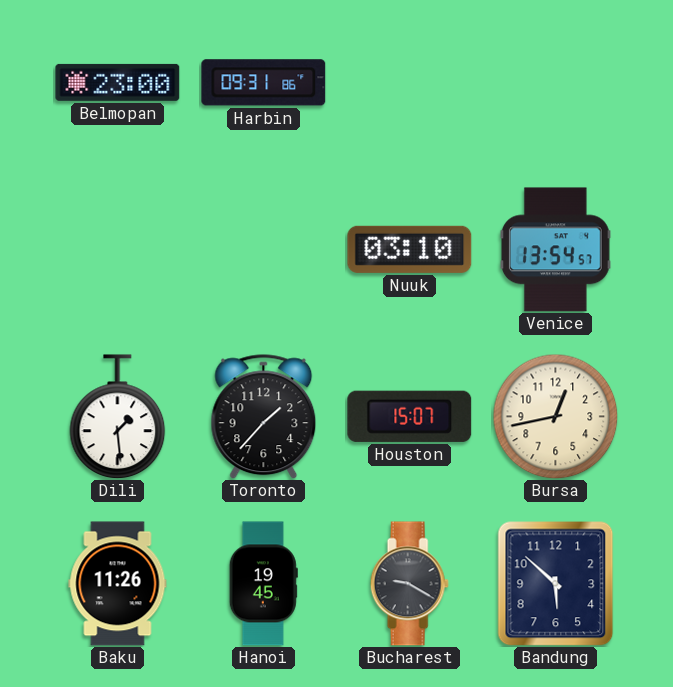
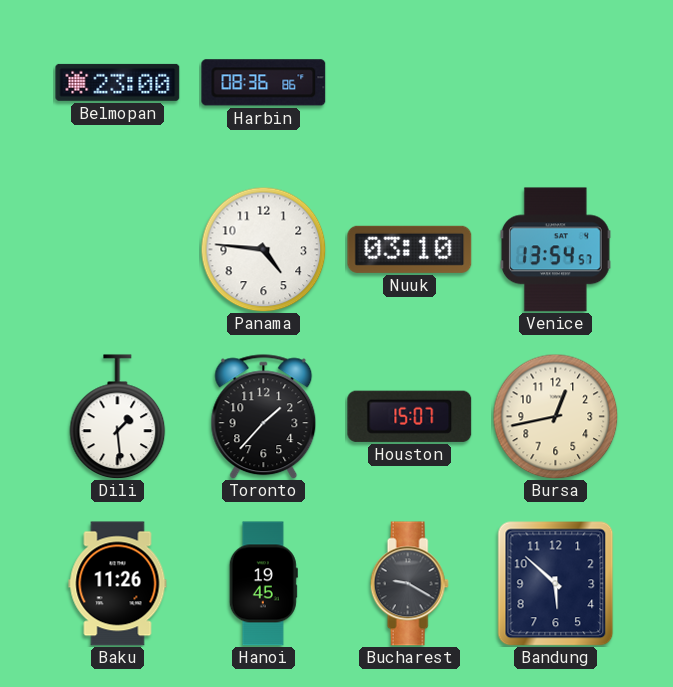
Harbin: 09:31 -> 08:36
Panama: none -> 4:46
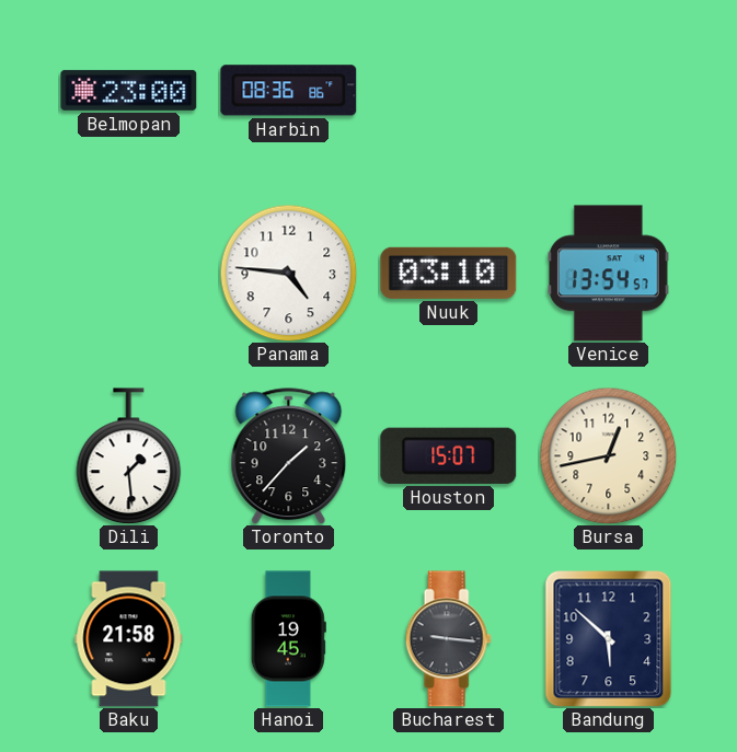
Baku: 11:26 -> 21:58
Bucharest: 9:20 -> 9:16
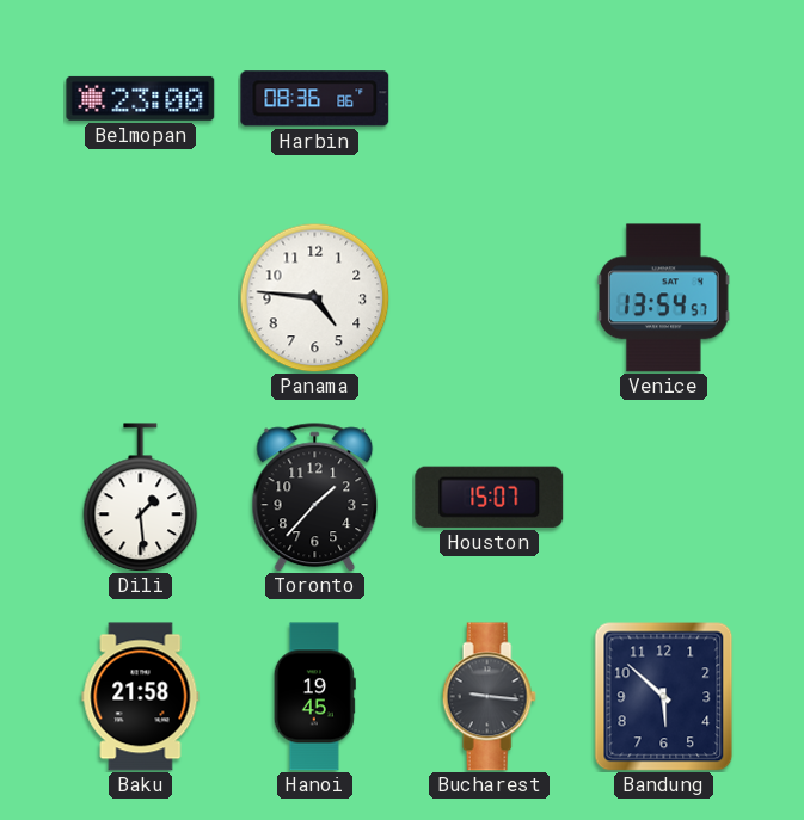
Nuuk: 03:10 -> none
Bursa: 12:43 -> none
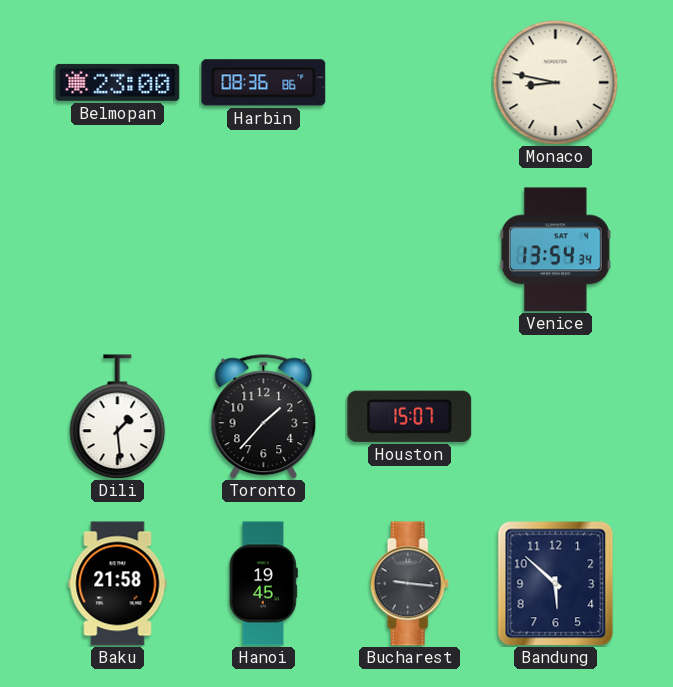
Monaco: none -> 8:47
Panama: 4:46 -> none
Venice: 13:54:57 -> 13:54:34
